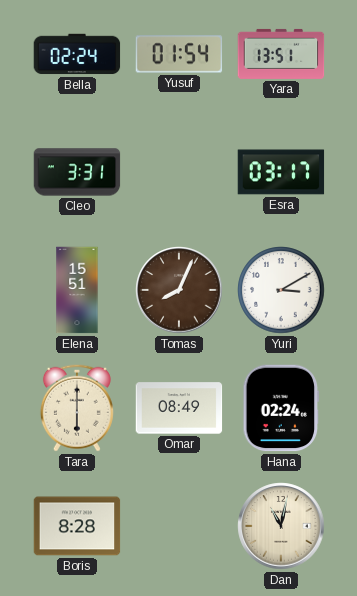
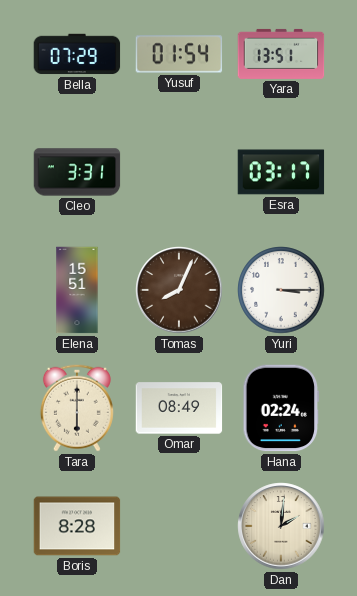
Bella: 02:24 -> 07:29
Yuri: 3:10 -> 3:15
Dan: 11:02 -> 2:01
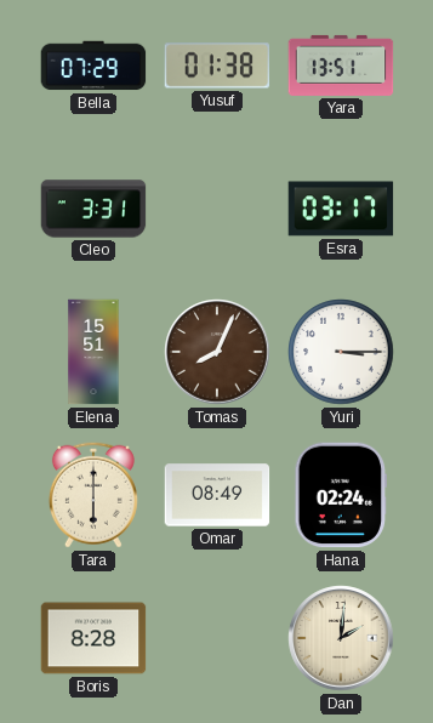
Yusuf: 01:54 -> 01:38
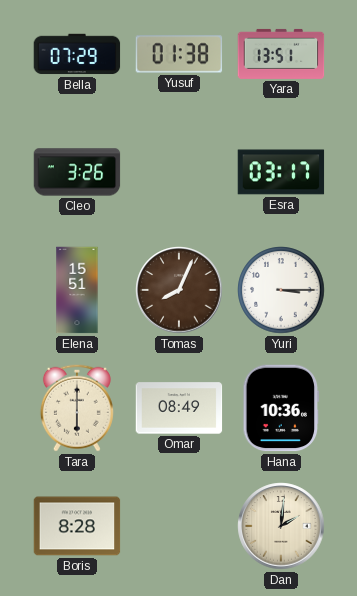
Cleo: 3:31 -> 3:26
Hana: 02:24 -> 10:36
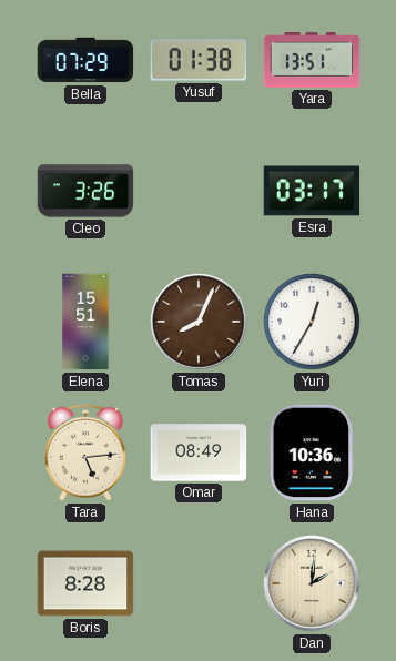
Yuri: 3:15 -> 12:35
Tara: 6:00 -> 5:14
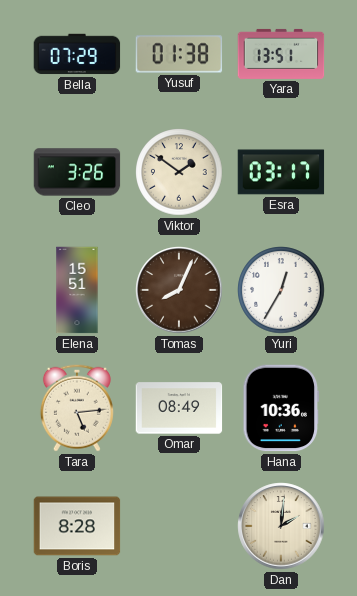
Viktor: none -> 1:51
